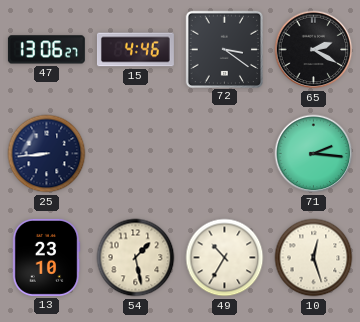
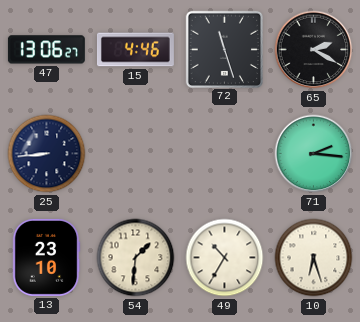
72: 3:21 -> 11:27
54: 1:28 -> 1:31
10: 12:27 -> 6:27
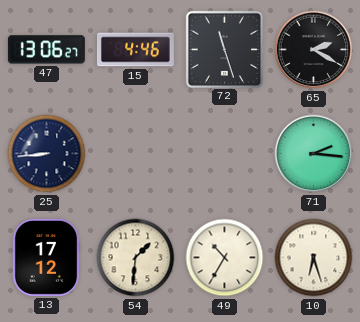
13: 23:10 -> 17:12
